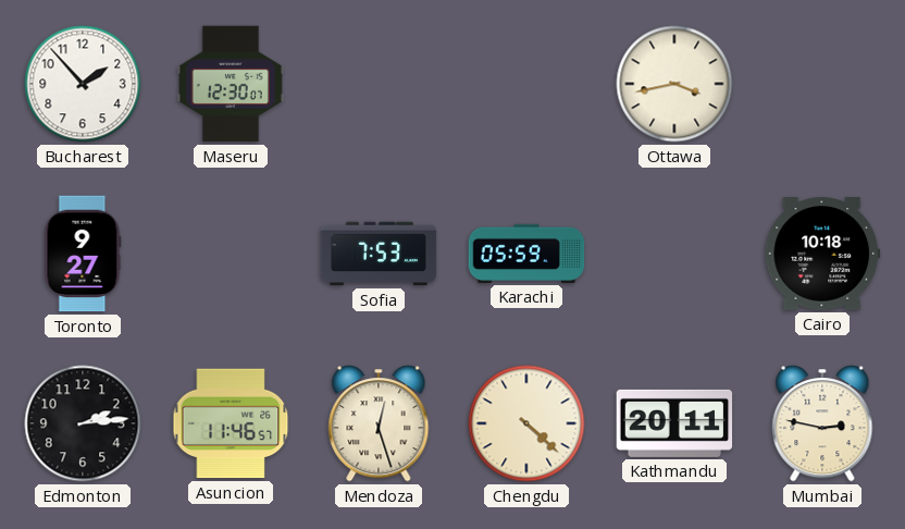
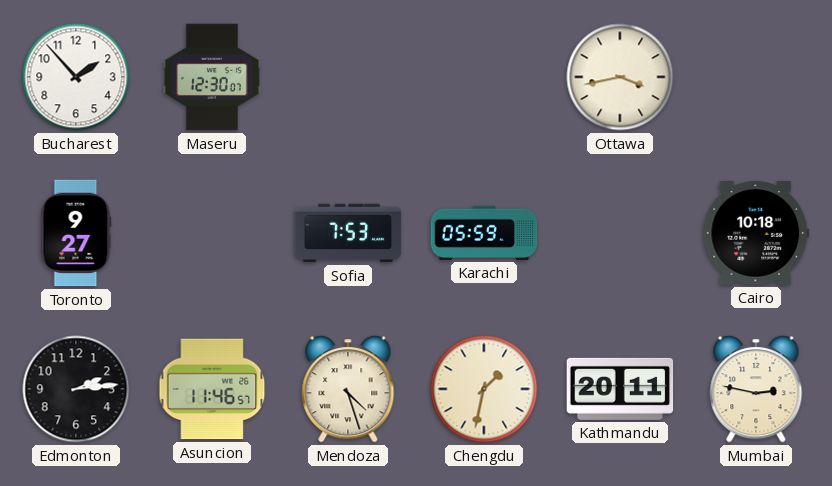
Mendoza: 12:27 -> 4:27
Chengdu: 4:22 -> 1:32
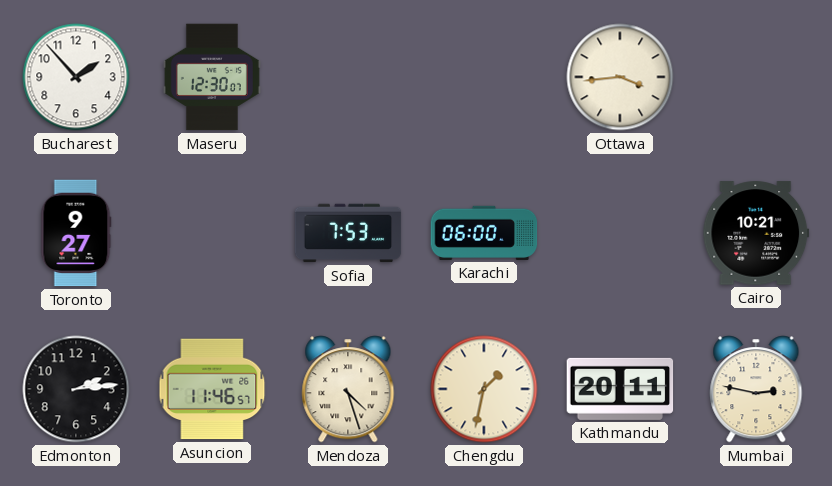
Ottawa: 3:43 -> 3:44
Karachi: 05:59 -> 06:00
Cairo: 10:18 -> 10:21
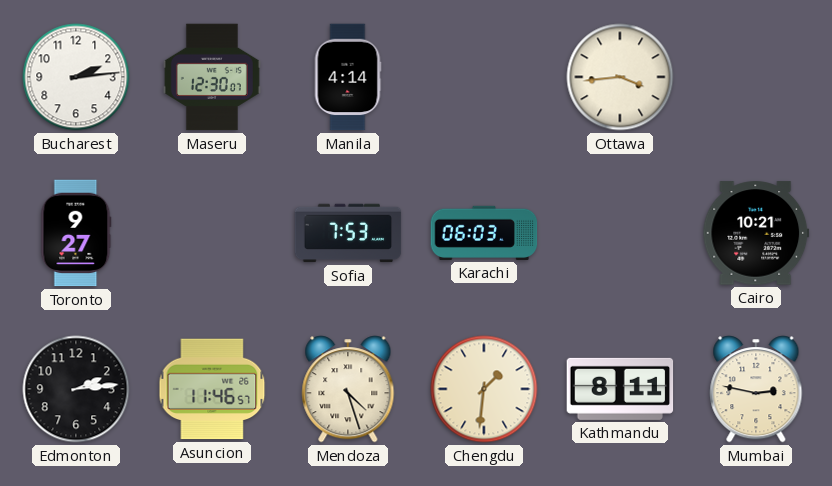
Bucharest: 1:53 -> 2:14
Manila: none -> 4:14
Karachi: 06:00 -> 06:03
Chengdu: 1:32 -> 1:31
Kathmandu: 20:11 -> 8:11
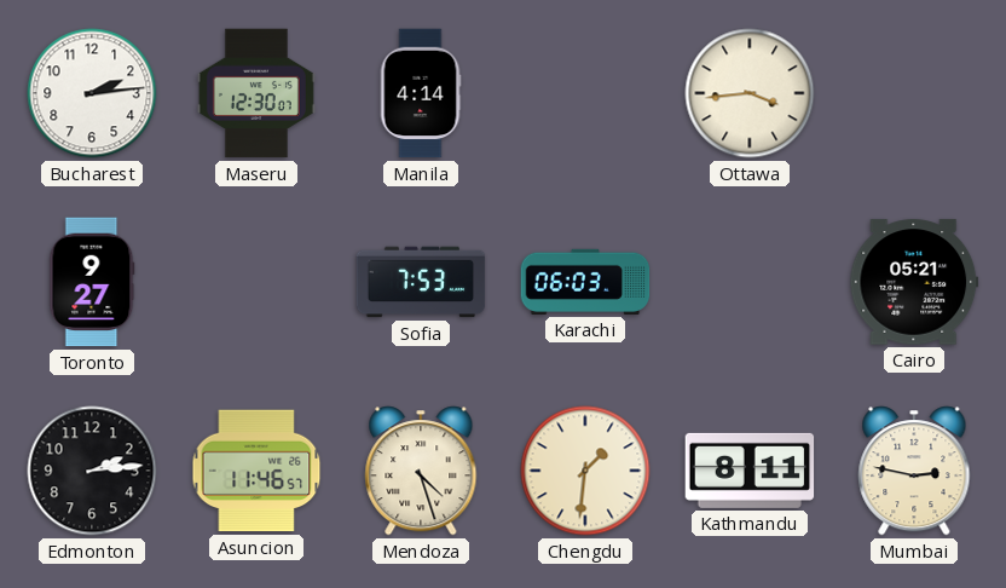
Cairo: 10:21 -> 05:21
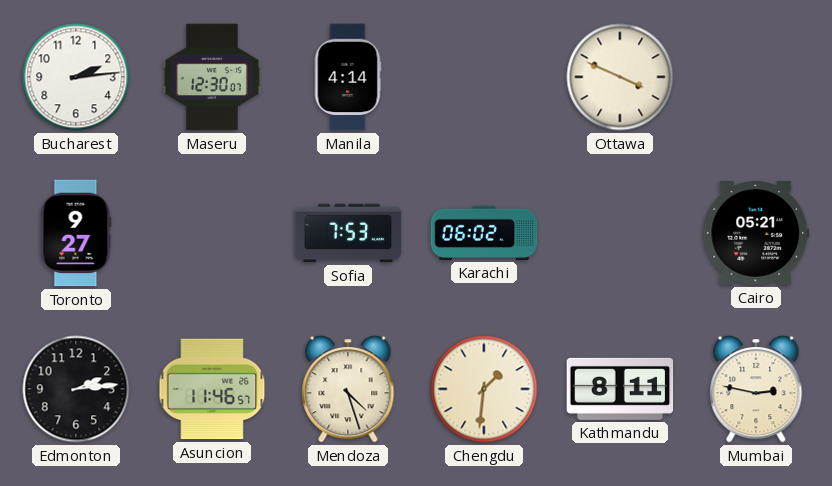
Ottawa: 3:44 -> 3:49
Karachi: 06:03 -> 06:02
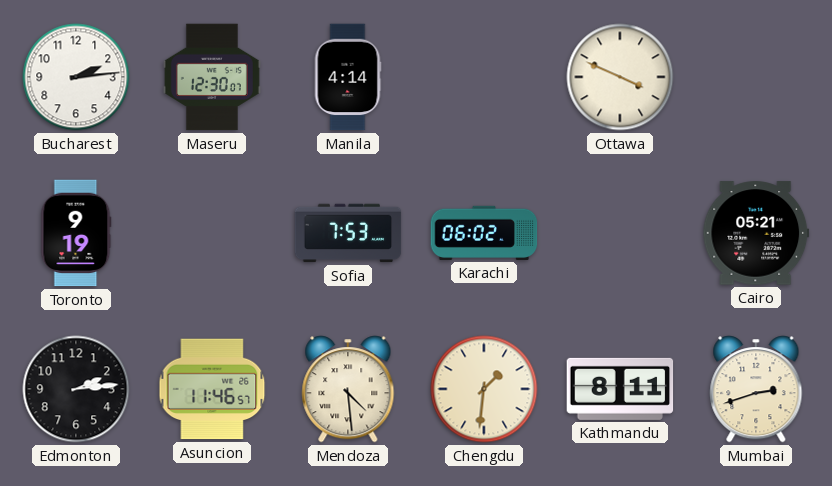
Toronto: 9:27 -> 9:19
Mendoza: 4:27 -> 4:29
Mumbai: 2:47 -> 2:42
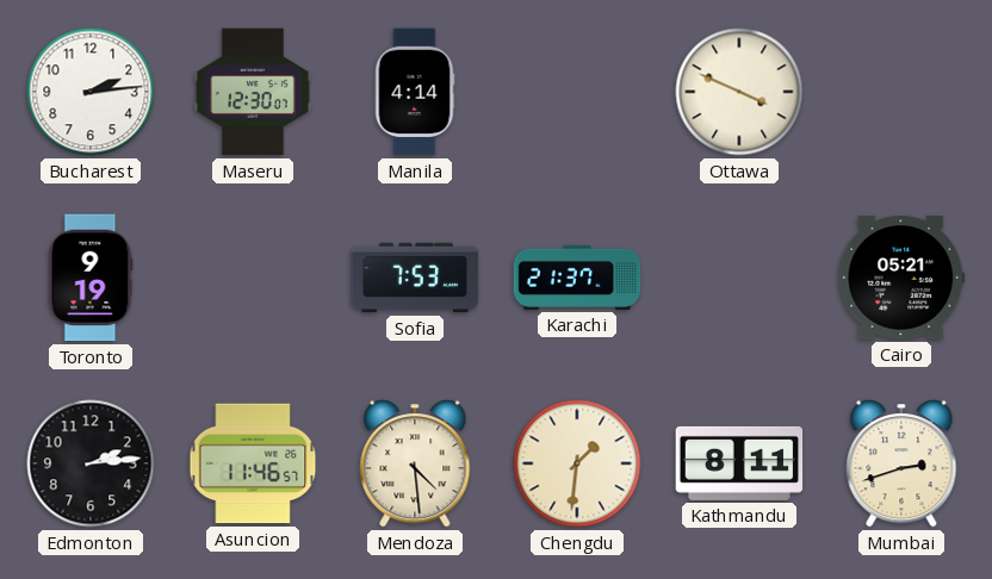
Karachi: 06:02 -> 21:37
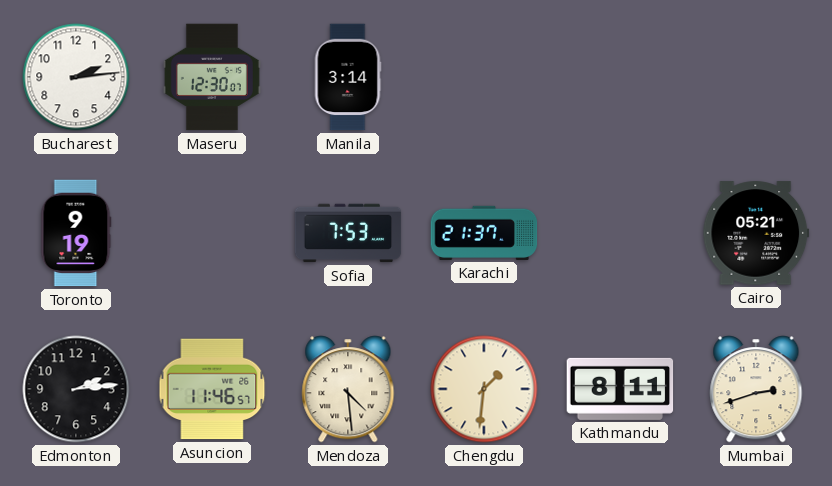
Manila: 4:14 -> 3:14
Ottawa: 3:49 -> none
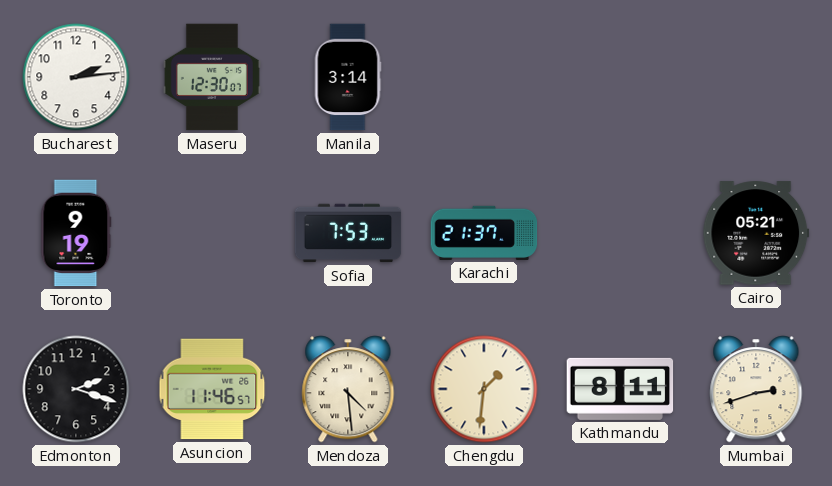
Edmonton: 2:14 -> 2:18
